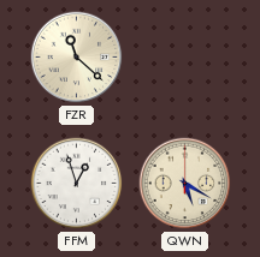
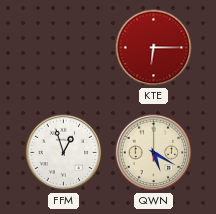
FZR: 11:22 -> none
KTE: none -> 6:15
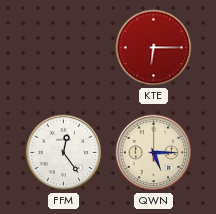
FFM: 12:57 -> 12:24
QWN: 5:20 -> 5:15
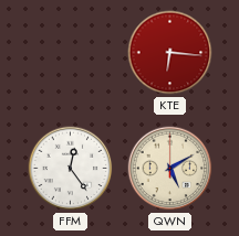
KTE: 6:15 -> 6:16
QWN: 5:15 -> 5:10
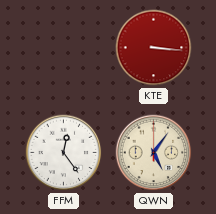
KTE: 6:16 -> 3:16
QWN: 5:10 -> 5:06
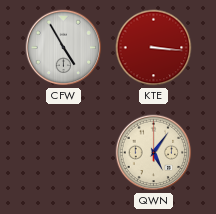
CFW: none -> 4:55
FFM: 12:24 -> none
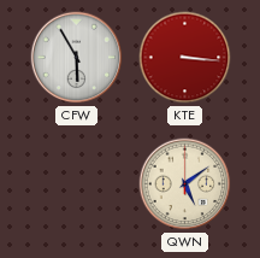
CFW: 4:55 -> 5:55
QWN: 5:06 -> 5:09
